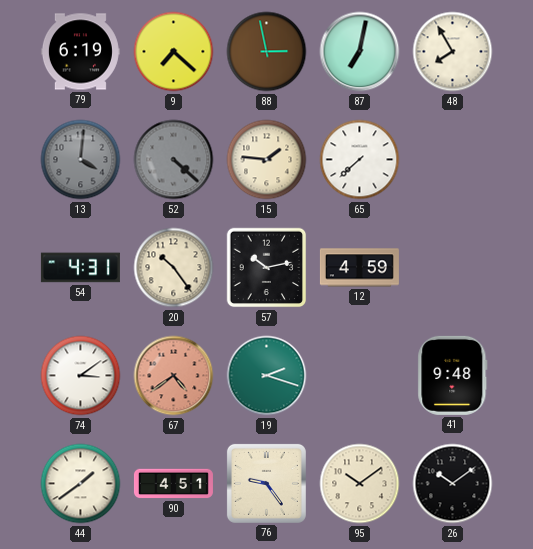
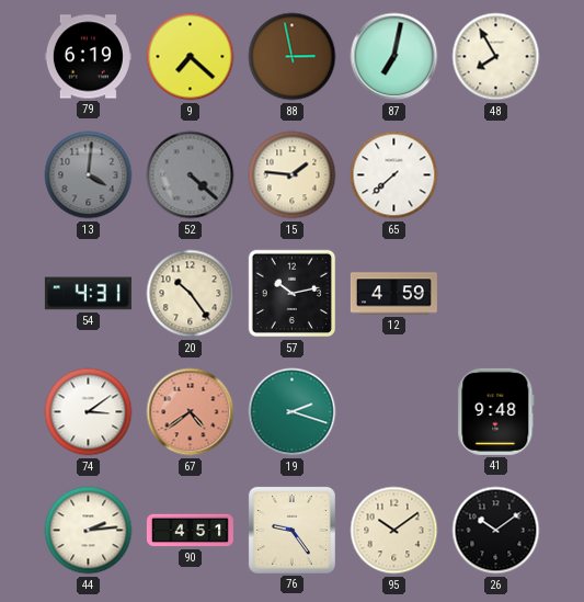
44: 1:39 -> 2:14
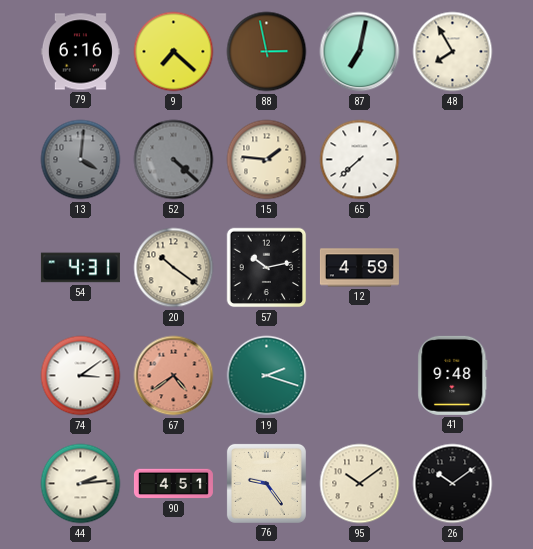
79: 6:19 -> 6:16
20: 10:24 -> 10:21
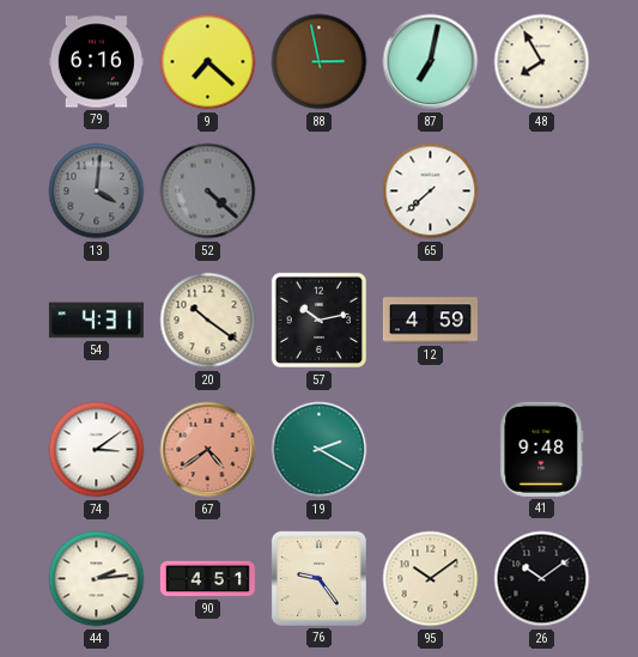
15: 1:46 -> none
19: 2:18 -> 2:20
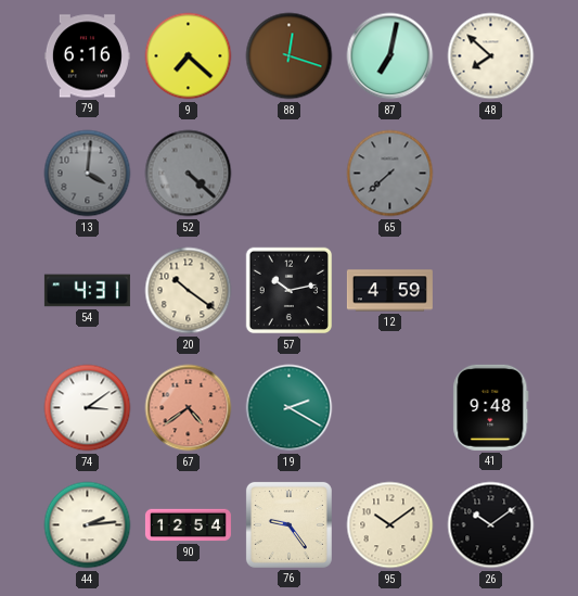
88: 2:58 -> 12:18
48: 7:55 -> 7:52
65 dial: white -> grey
90: 4:51 -> 12:54
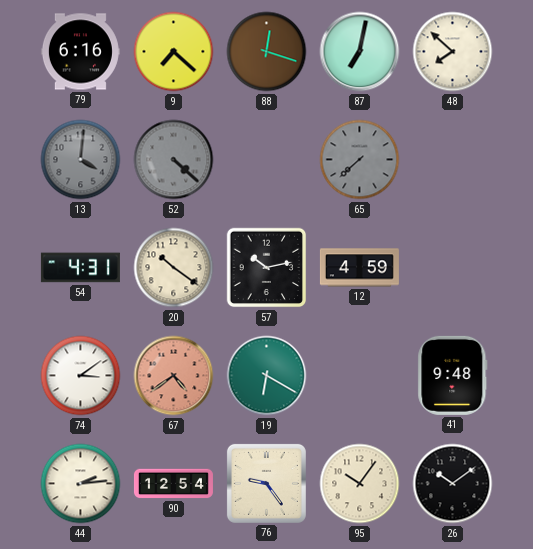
19: 2:20 -> 6:20
95: 10:09 -> 10:06
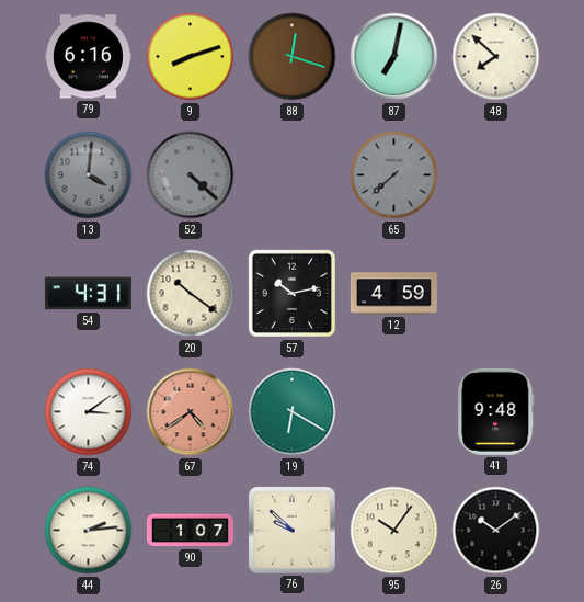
9: 7:22 -> 8:12
90: 12:54 -> 1:07
76: 9:24 -> 9:52
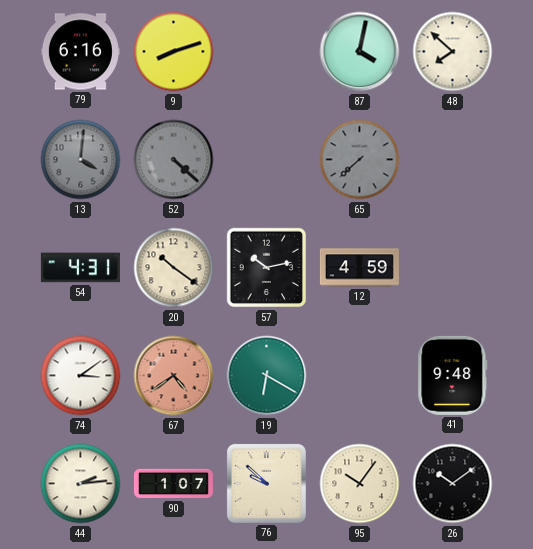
88: 12:18 -> none
87: 7:02 -> 4:02
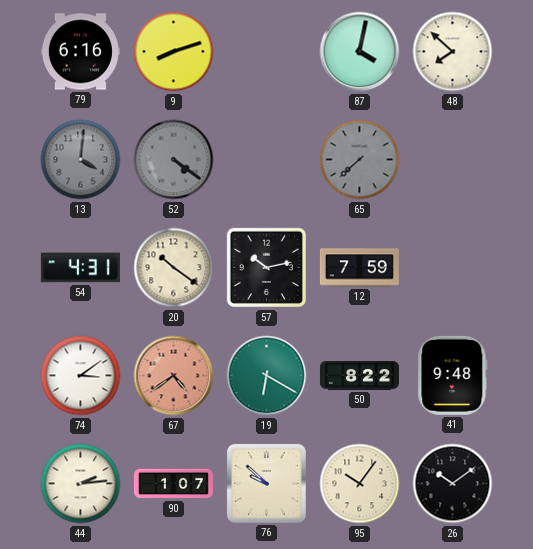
52: 4:22 -> 4:21
12: 4:59 -> 7:59
50: none -> 8:22
